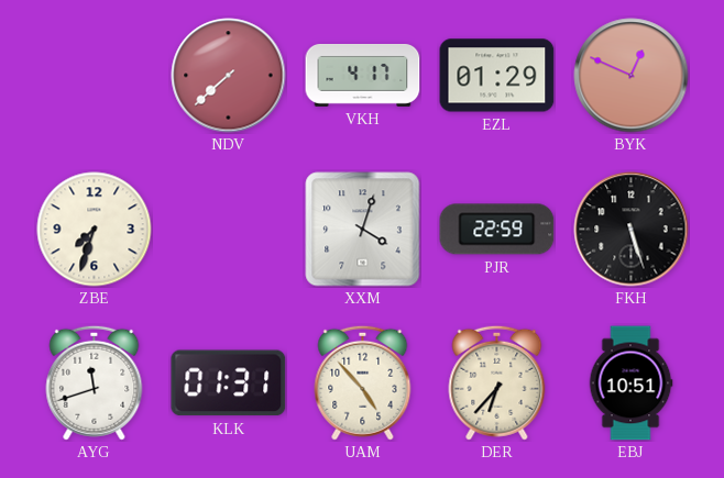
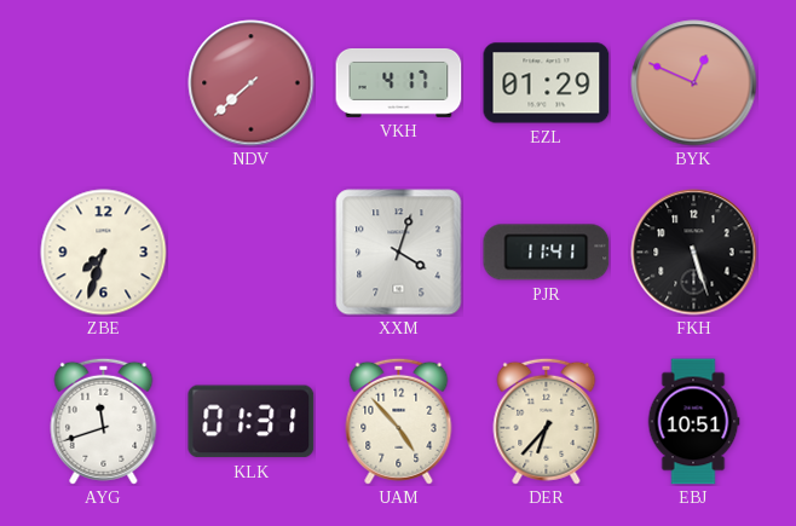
PJR: 22:59 -> 11:41
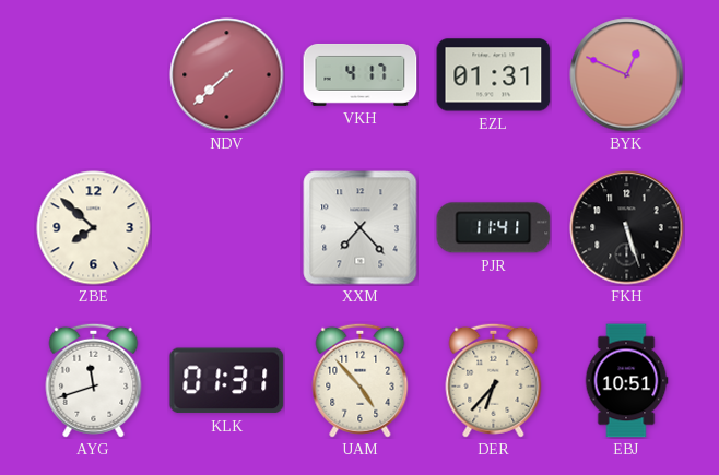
EZL: 01:29 -> 01:31
ZBE: 7:33 -> 7:52
XXM: 4:03 -> 7:23
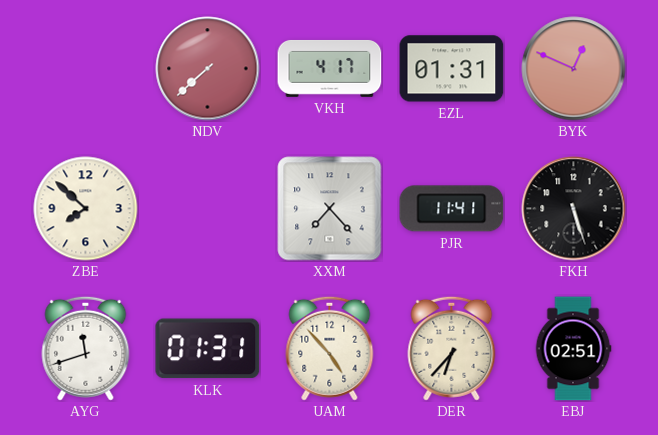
EBJ: 10:51 -> 02:51
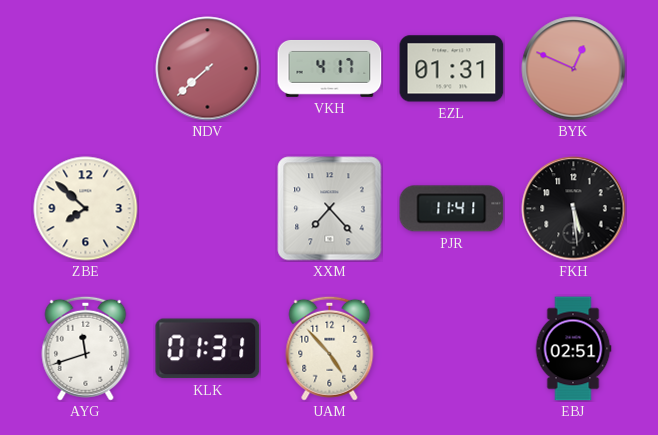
FKH: 5:27 -> 5:29
DER: 6:37 -> none
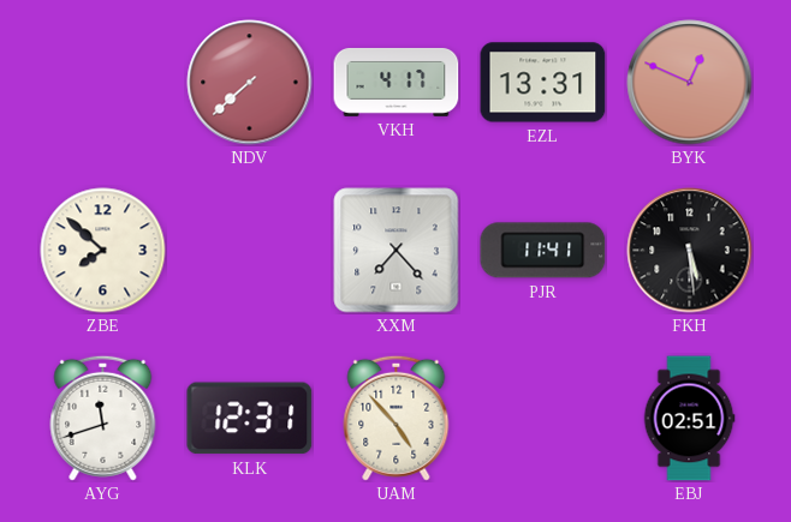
EZL: 01:31 -> 13:31
KLK: 01:31 -> 12:31
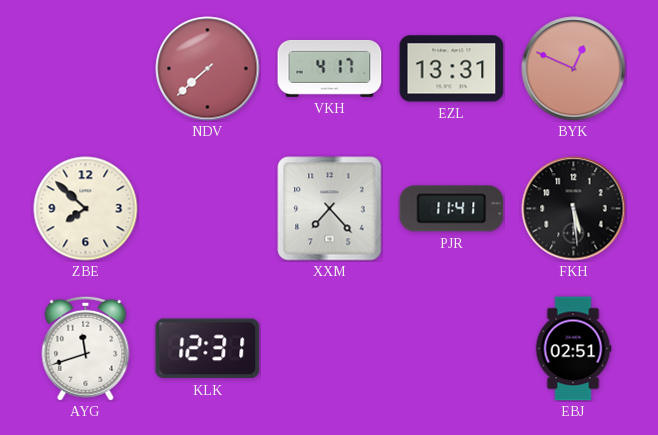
UAM: 4:53 -> none
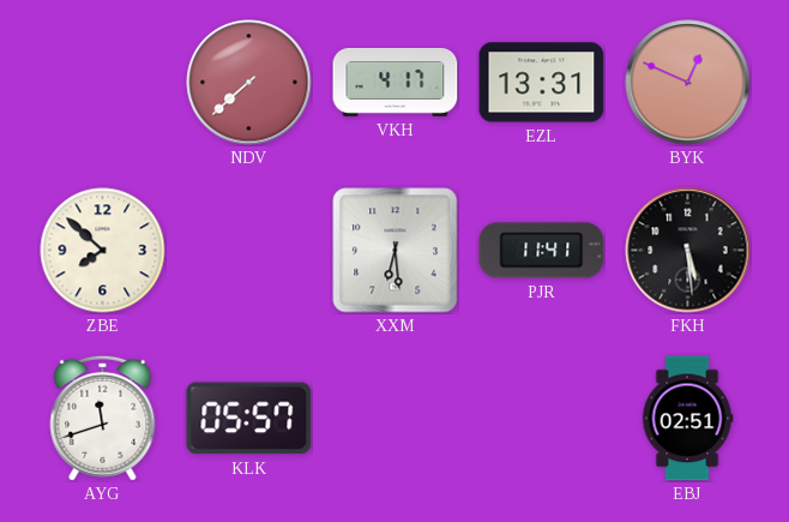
XXM: 7:23 -> 6:29
KLK: 12:31 -> 05:57
